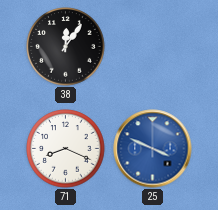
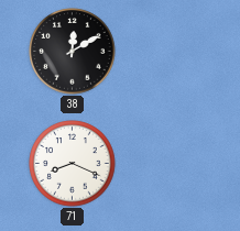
38: 12:06 -> 12:10
25: 3:49 -> none
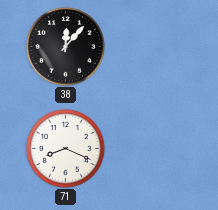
38: 12:10 -> 12:07
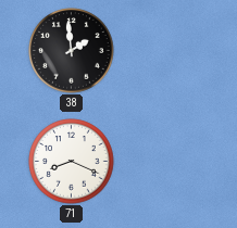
38: 12:07 -> 1:59
